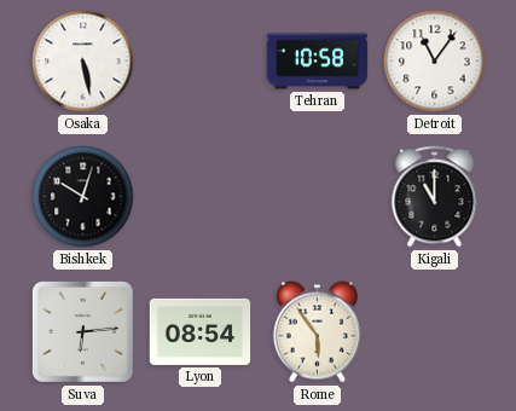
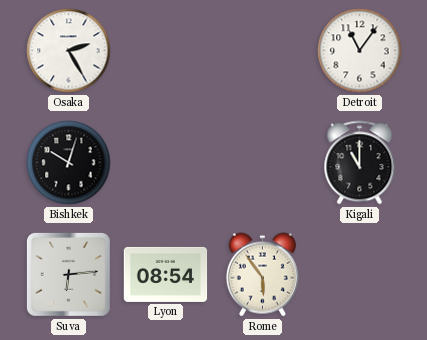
Osaka: 5:28 -> 2:25
Tehran: 10:58 -> none
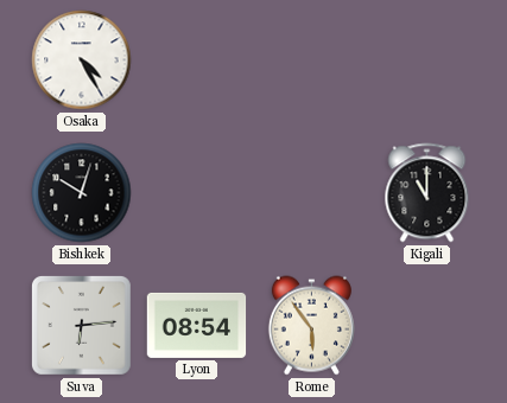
Osaka: 2:25 -> 4:25
Detroit: 11:06 -> none
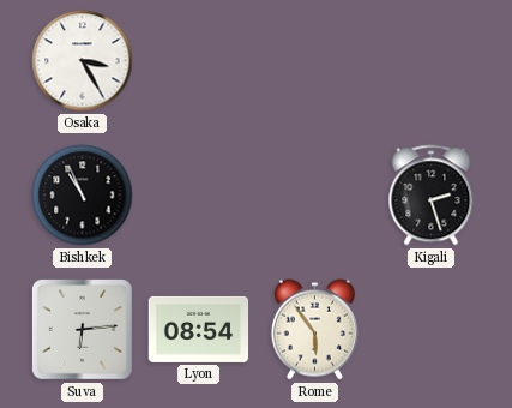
Osaka: 4:25 -> 3:25
Bishkek: 10:03 -> 10:56
Kigali: 11:00 -> 2:27
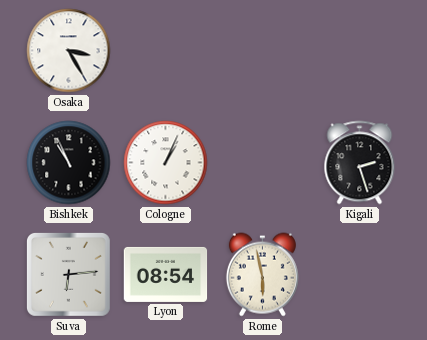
Cologne: none -> 1:04
Rome: 5:54 -> 5:58
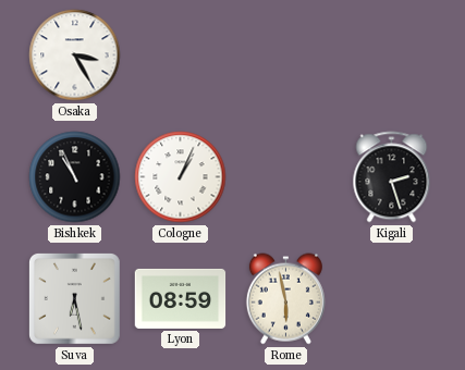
Suva: 6:14 -> 6:28
Lyon: 08:54 -> 08:59
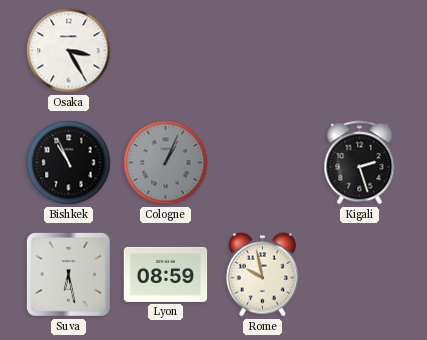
Cologne dial: white -> grey
Rome: 5:58 -> 9:58
